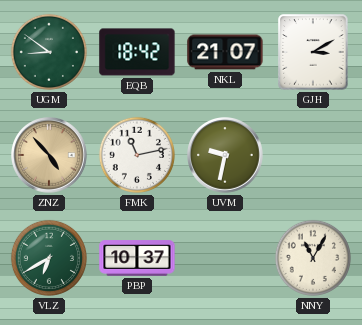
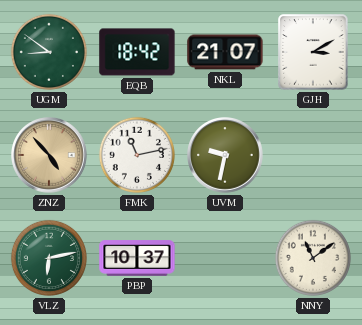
VLZ: 6:40 -> 6:13
NNY: 11:05 -> 11:09
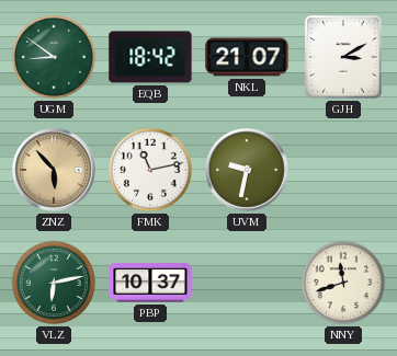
ZNZ: 4:53 -> 5:53
NNY: 11:09 -> 11:42
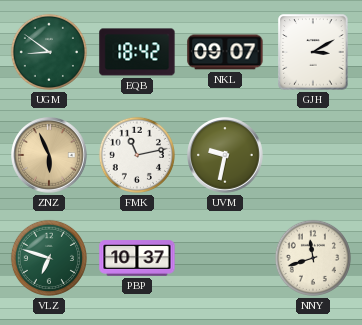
NKL: 21:07 -> 09:07
ZNZ: 5:53 -> 5:56
VLZ: 6:13 -> 6:48
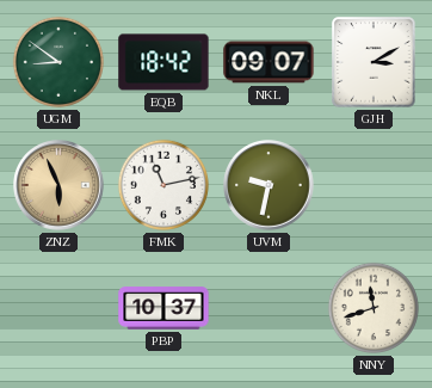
VLZ: 6:48 -> none
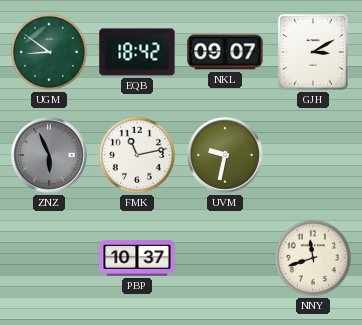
ZNZ dial: champagne -> grey
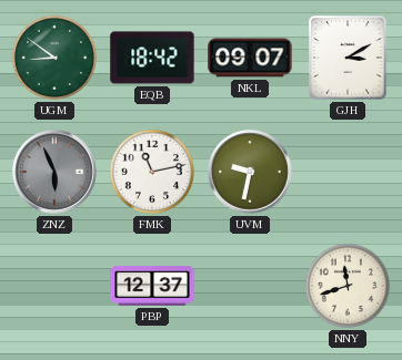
PBP: 10:37 -> 12:37
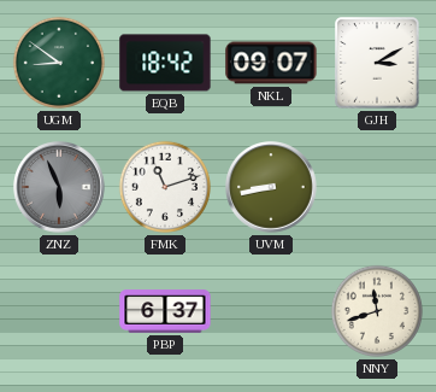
FMK: 11:13 -> 11:12
UVM: 9:32 -> 8:43
PBP: 12:37 -> 6:37
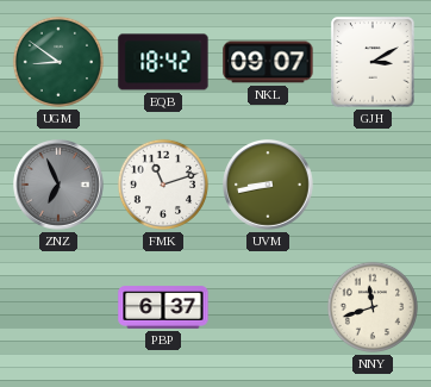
ZNZ: 5:56 -> 6:56
